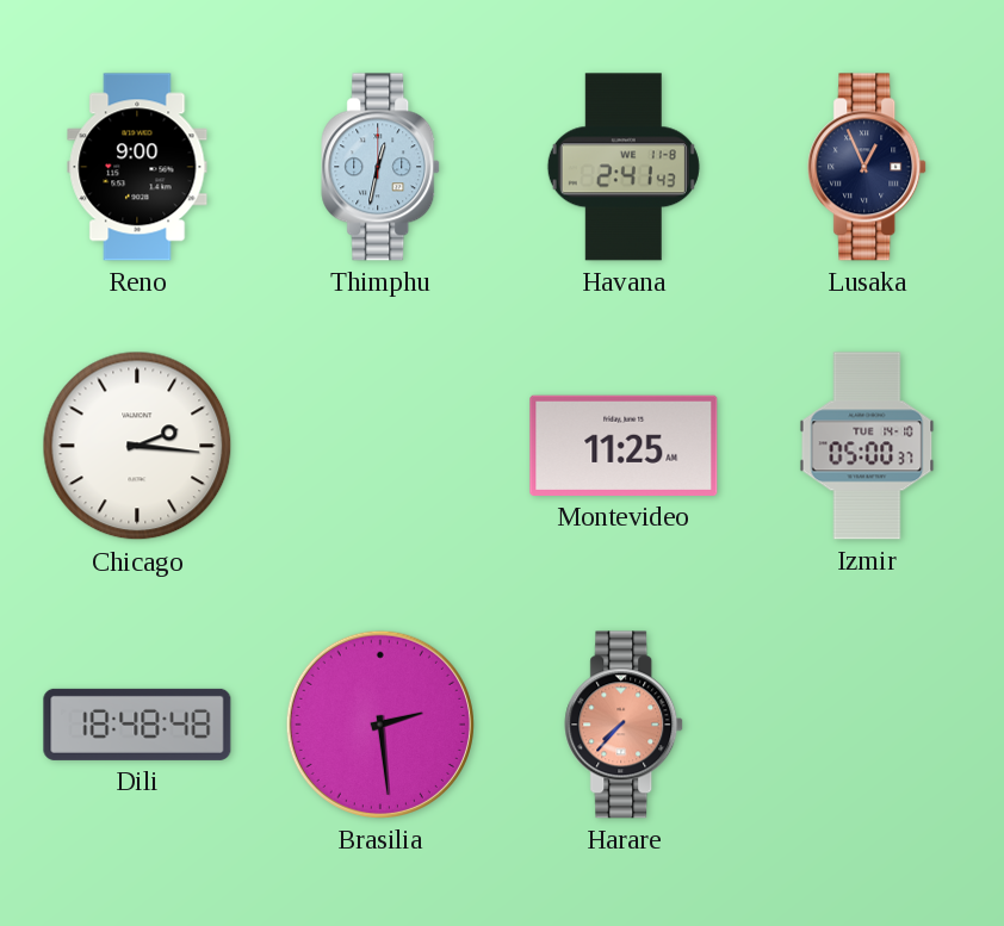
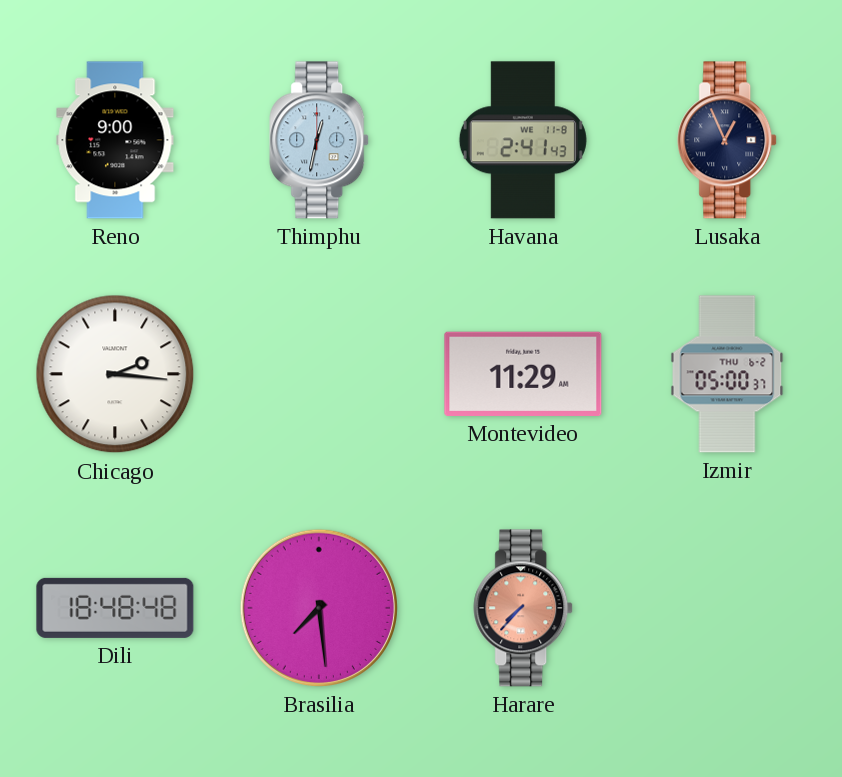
Montevideo: 11:25 -> 11:29
Izmir date: TUE 14-10 -> THU 6-2
Brasilia: 2:29 -> 7:29
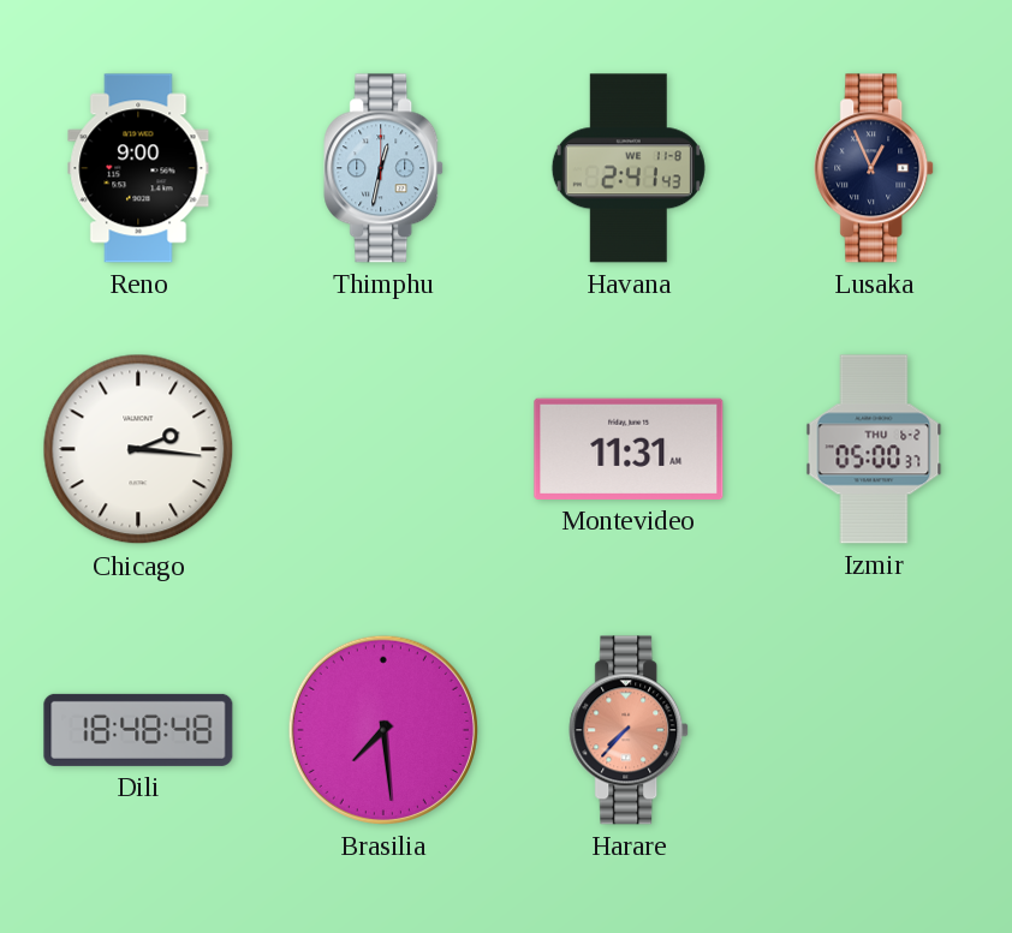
Montevideo: 11:29 -> 11:31
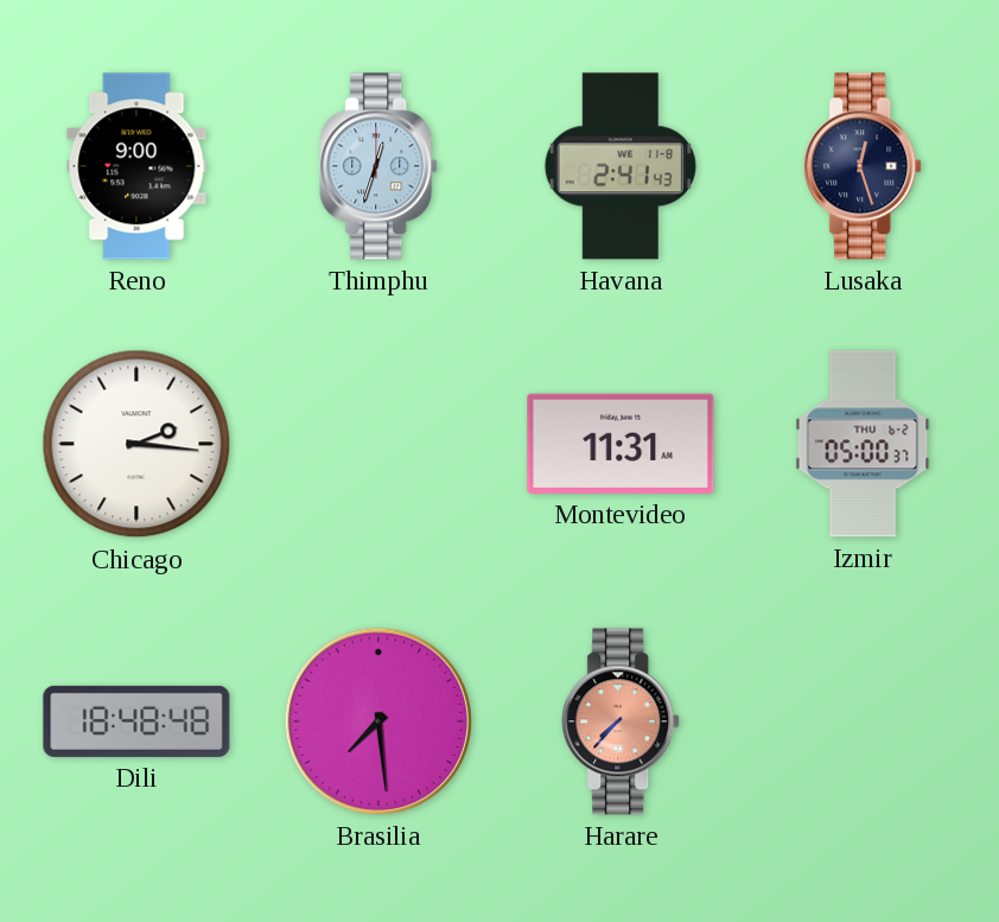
Thimphu: 12:32 -> 12:33
Lusaka: 12:56 -> 12:27
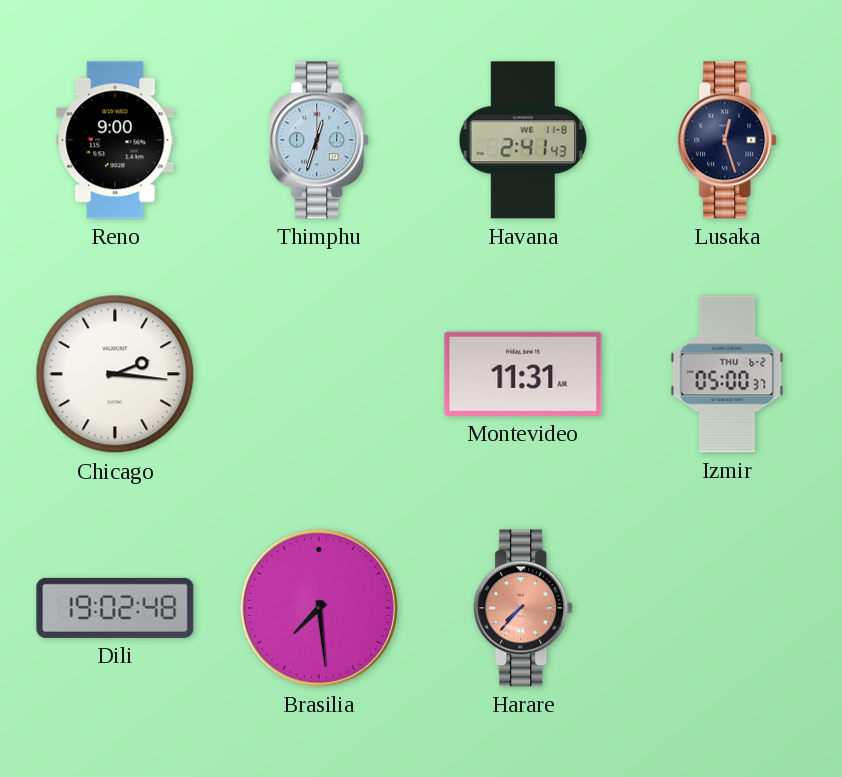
Dili: 18:48 -> 19:02
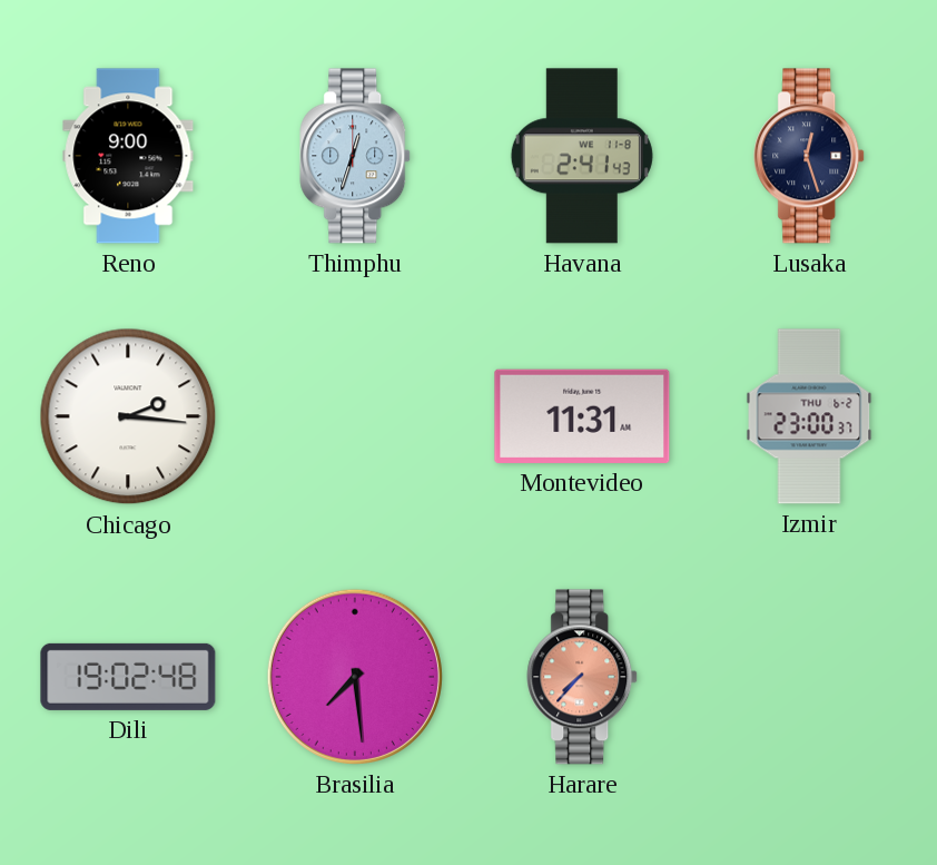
Izmir: 05:00 -> 23:00
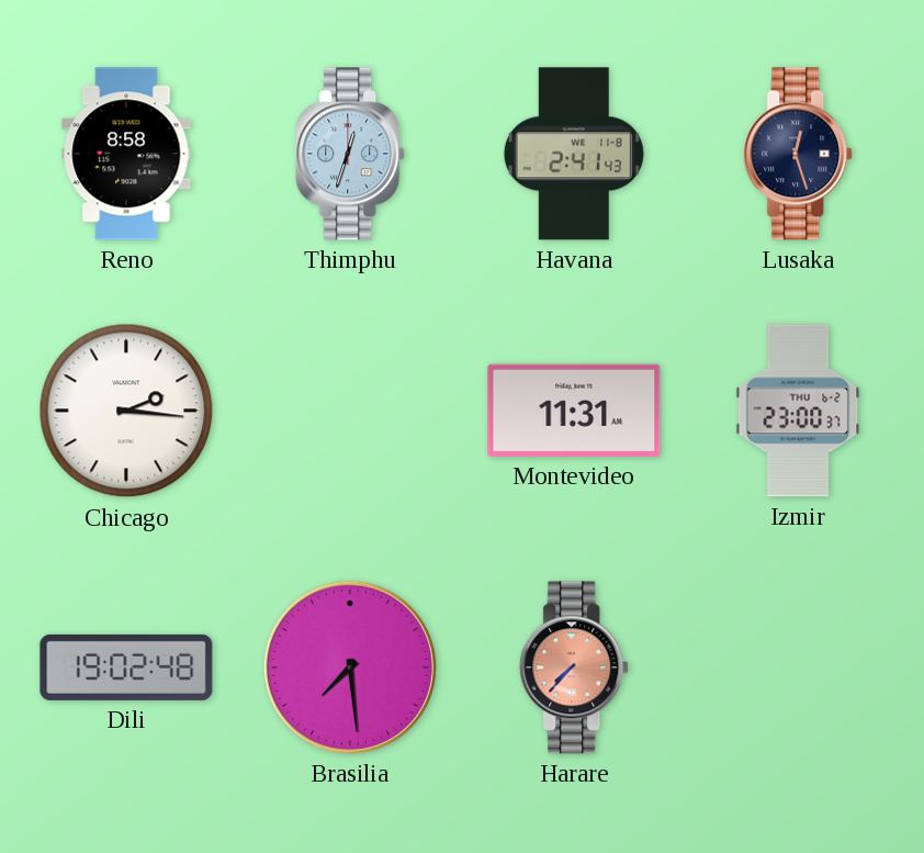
Reno: 9:00 -> 8:58
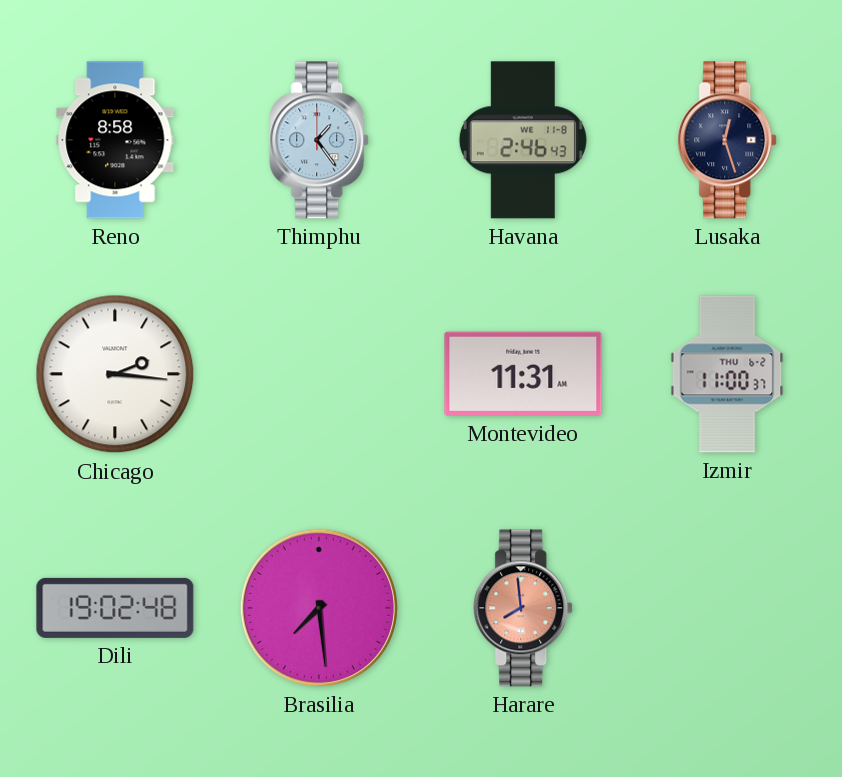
Thimphu: 12:33 -> 1:24
Havana: 2:41 -> 2:46
Izmir: 23:00 -> 11:00
Harare: 7:37 -> 7:59
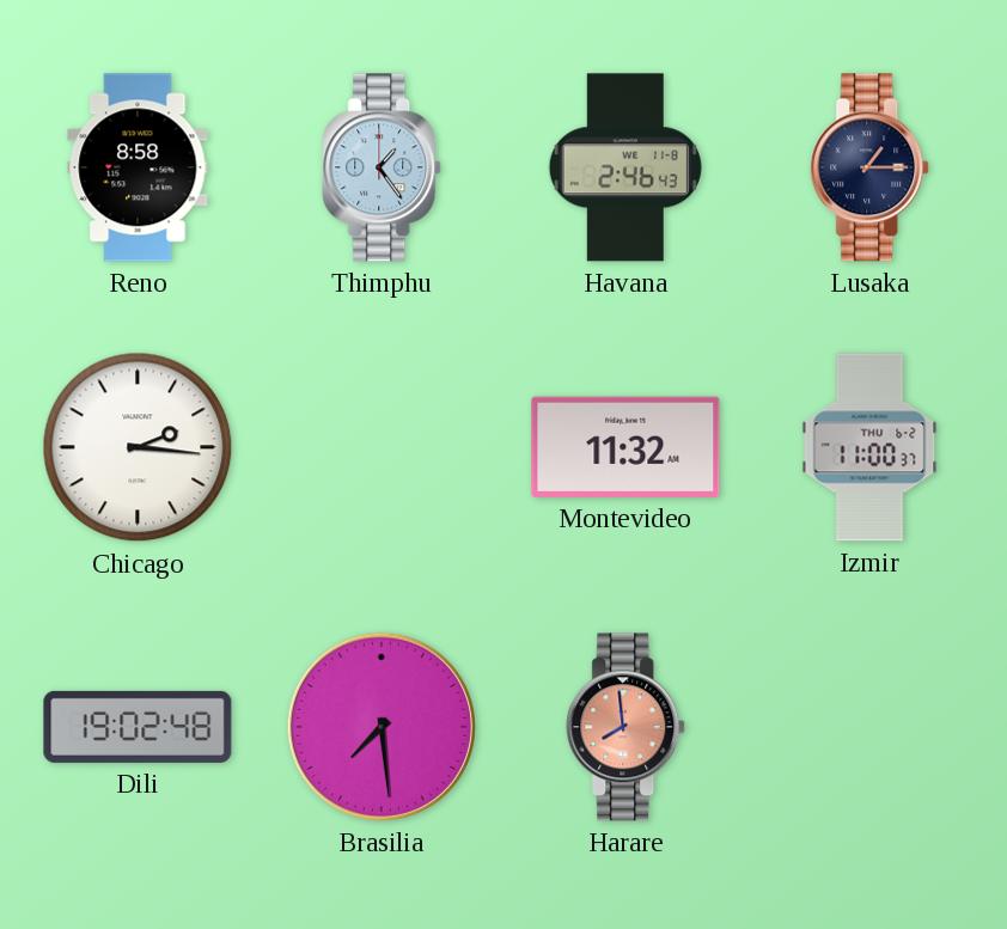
Lusaka: 12:27 -> 1:15
Montevideo: 11:31 -> 11:32
